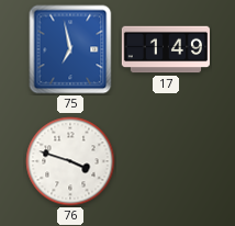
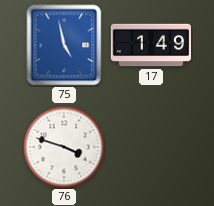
75: 6:58 -> 4:58
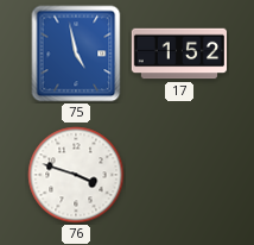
17: 1:49 -> 1:52
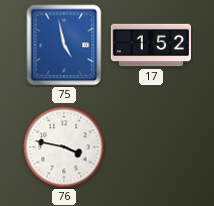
76: 3:48 -> 3:47
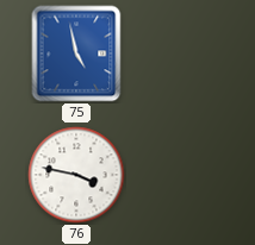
17: 1:52 -> none
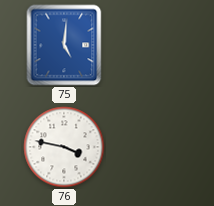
75: 4:58 -> 5:01
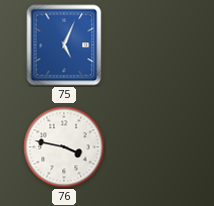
75: 5:01 -> 5:04
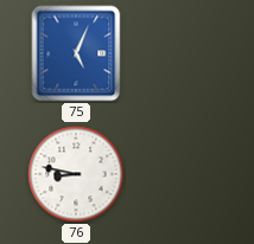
76: 3:47 -> 8:47
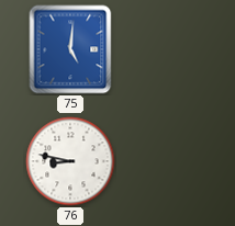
75: 5:04 -> 5:01
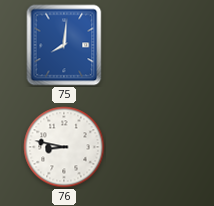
75: 5:01 -> 8:01
